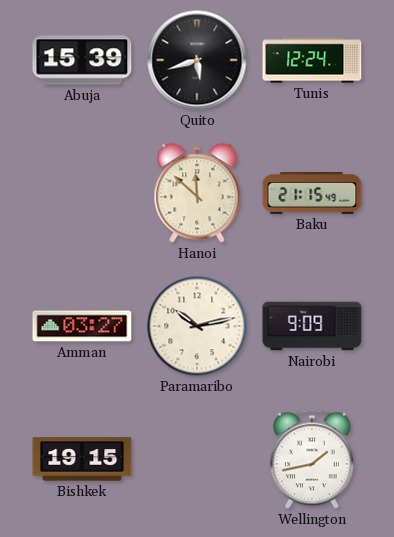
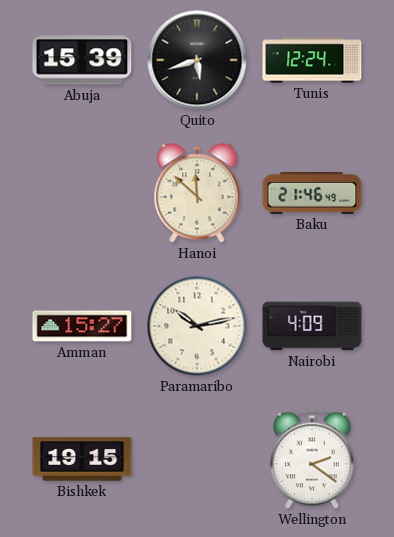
Baku: 21:15 -> 21:46
Amman: 03:27 -> 15:27
Nairobi: 9:09 -> 4:09
Wellington: 1:43 -> 2:21
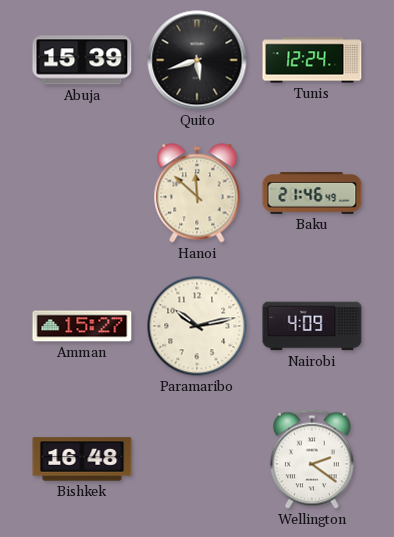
Bishkek: 19:15 -> 16:48
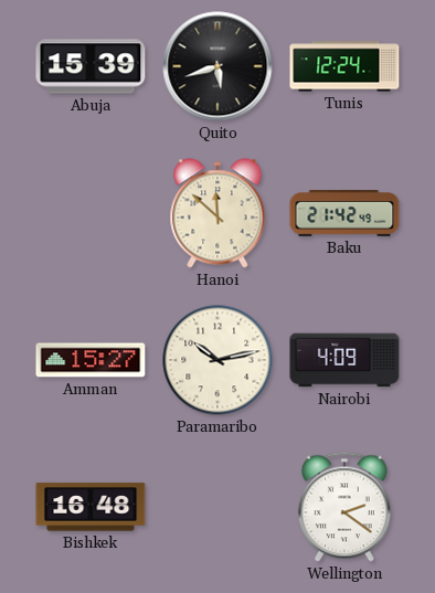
Baku: 21:46 -> 21:42
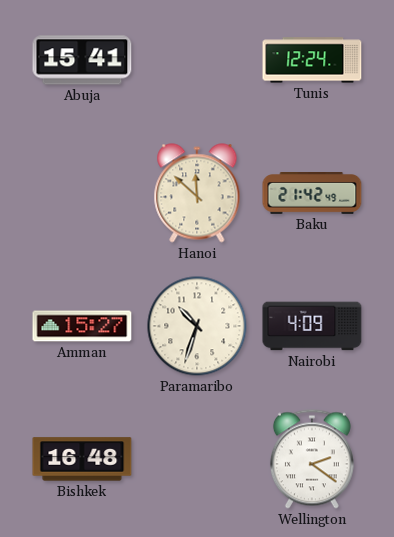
Abuja: 15:39 -> 15:41
Quito: 5:42 -> none
Paramaribo: 10:13 -> 10:33
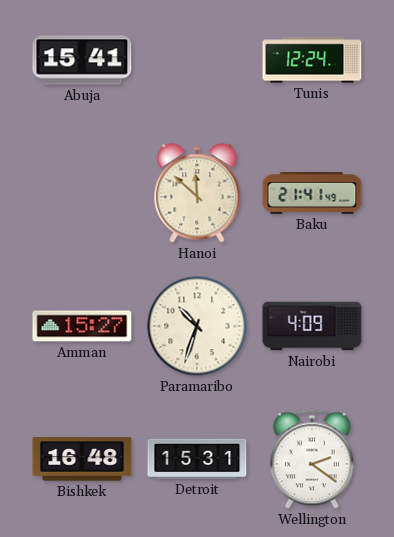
Baku: 21:42 -> 21:41
Detroit: none -> 15:31
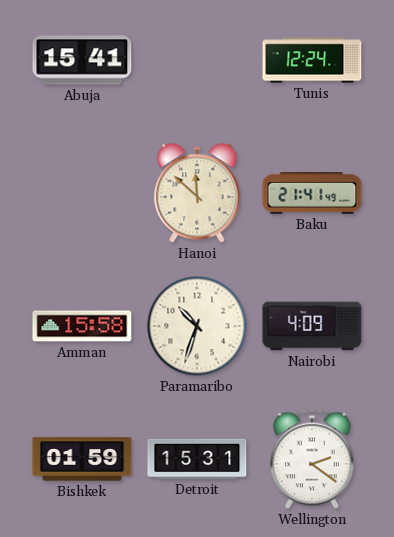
Amman: 15:27 -> 15:58
Bishkek: 16:48 -> 01:59
